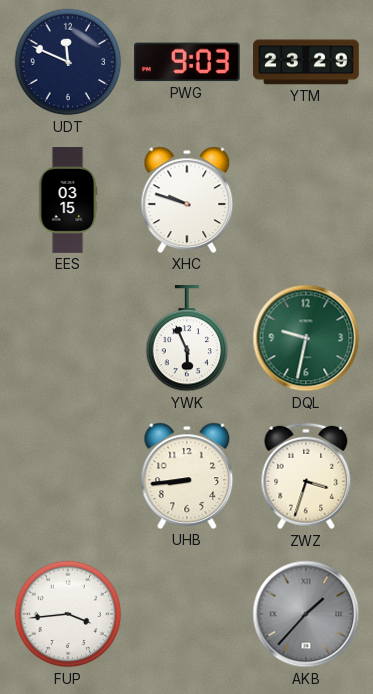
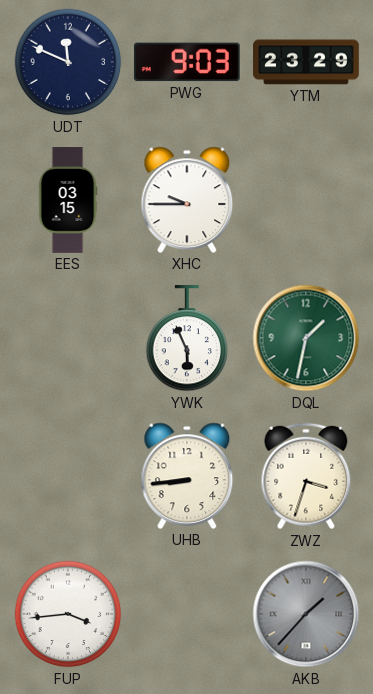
XHC: 9:48 -> 9:45
DQL: 9:32 -> 1:32
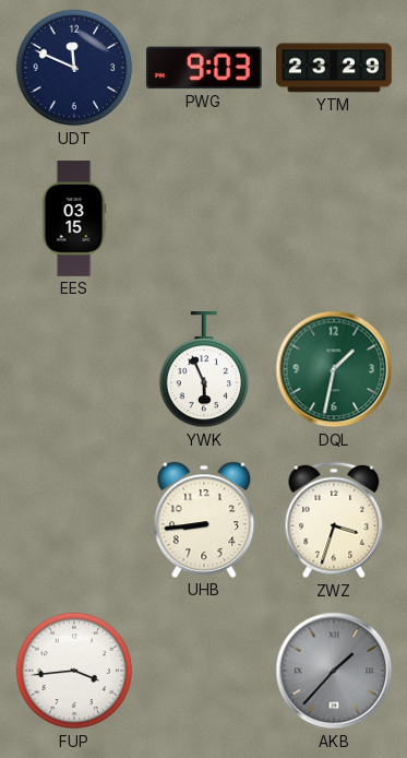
XHC: 9:45 -> none
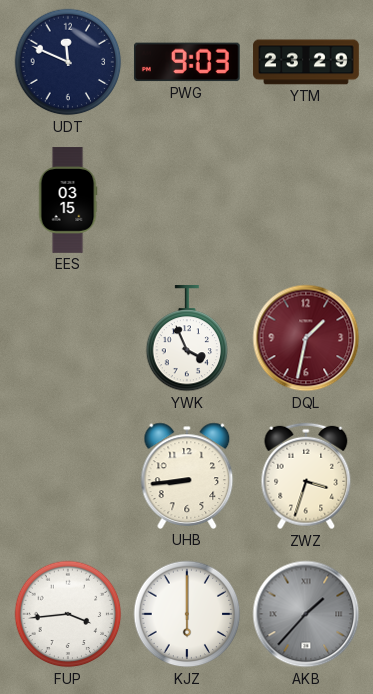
YWK: 5:56 -> 3:56
DQL dial: green -> burgundy
KJZ: none -> 6:00
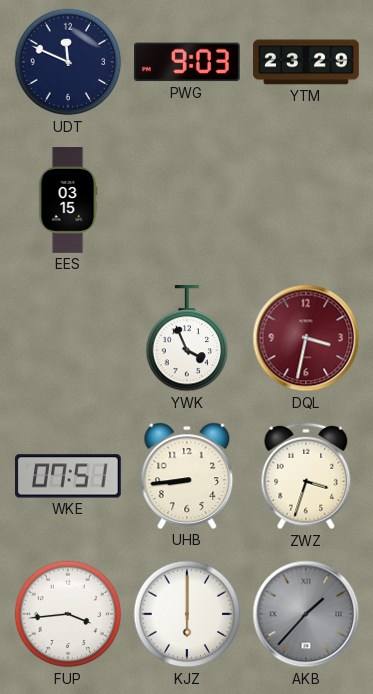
DQL: 1:32 -> 3:32
WKE: none -> 07:51
